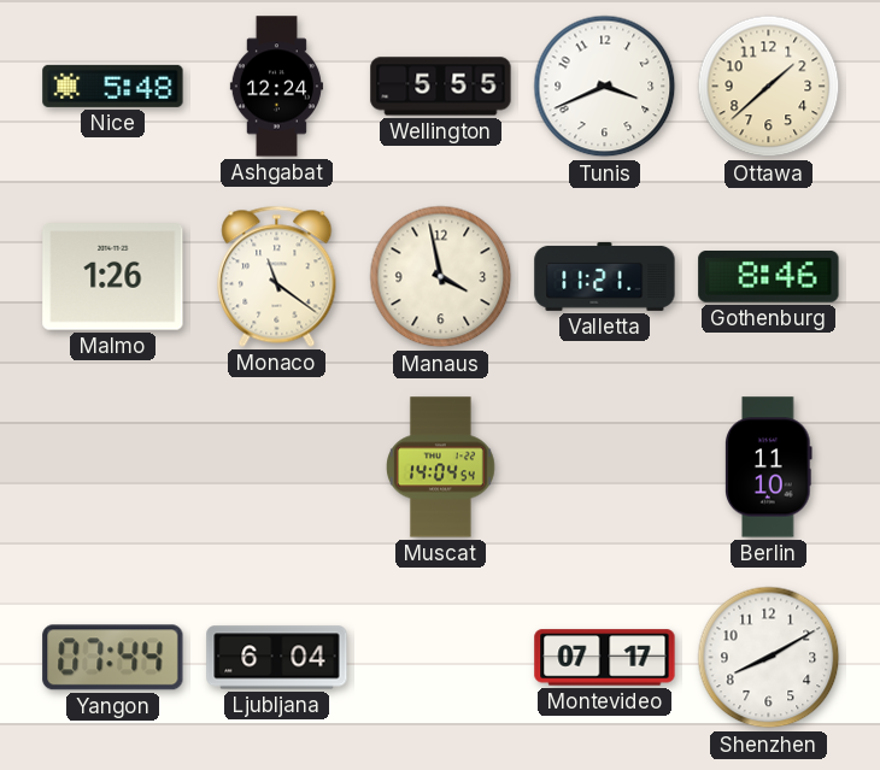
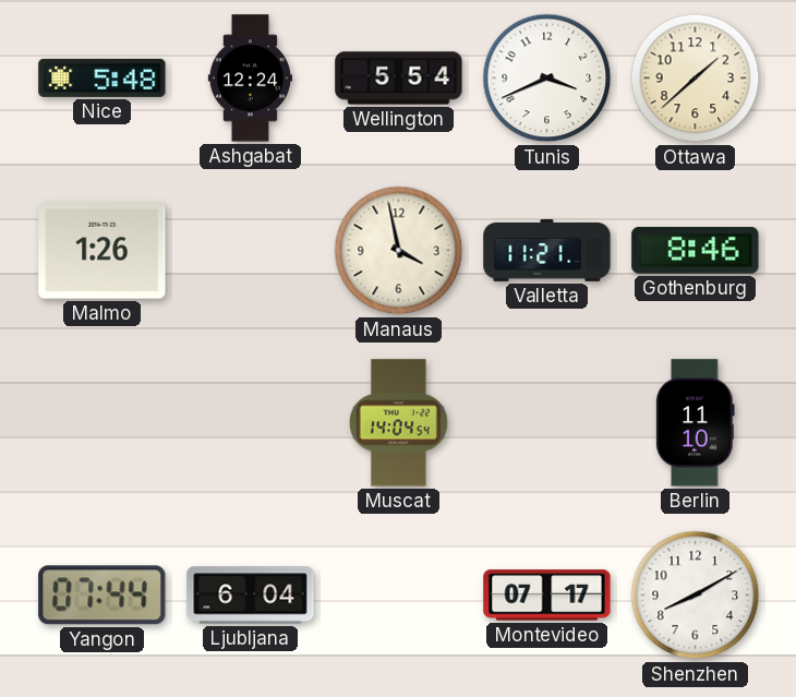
Wellington: 5:55 -> 5:54
Monaco: 11:21 -> none
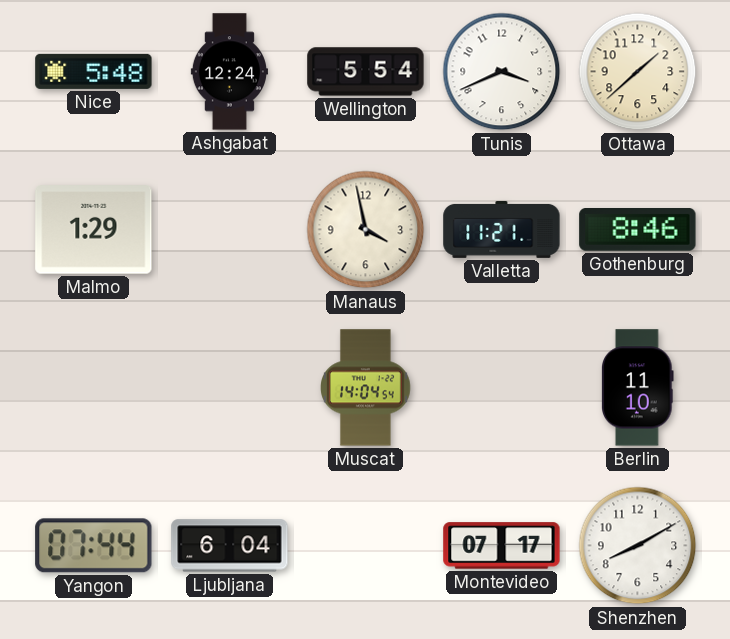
Malmo: 1:26 -> 1:29
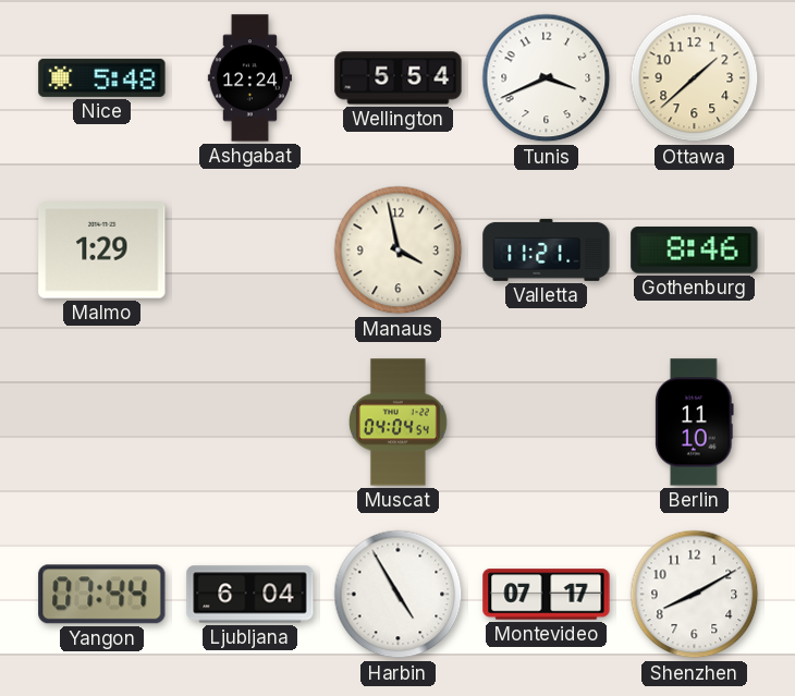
Muscat: 14:04 -> 04:04
Harbin: none -> 4:55
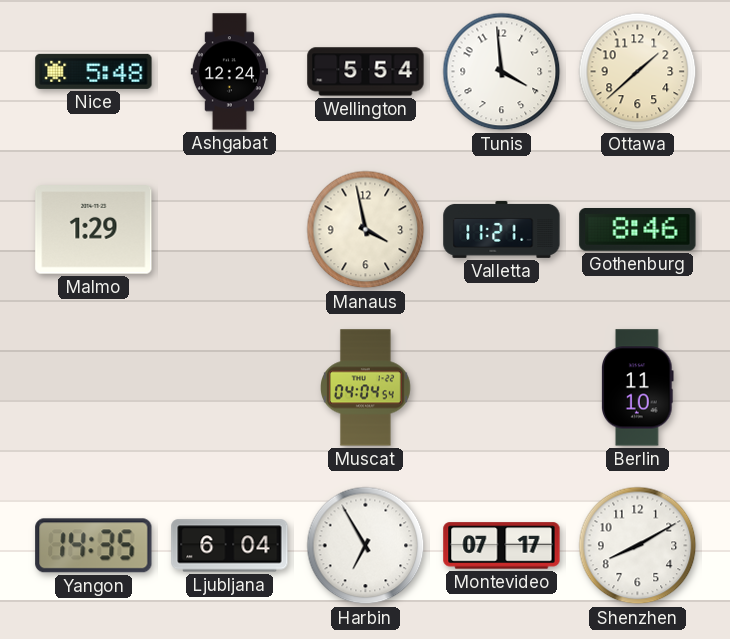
Tunis: 3:41 -> 3:59
Yangon: 07:44 -> 14:35
Harbin: 4:55 -> 6:55
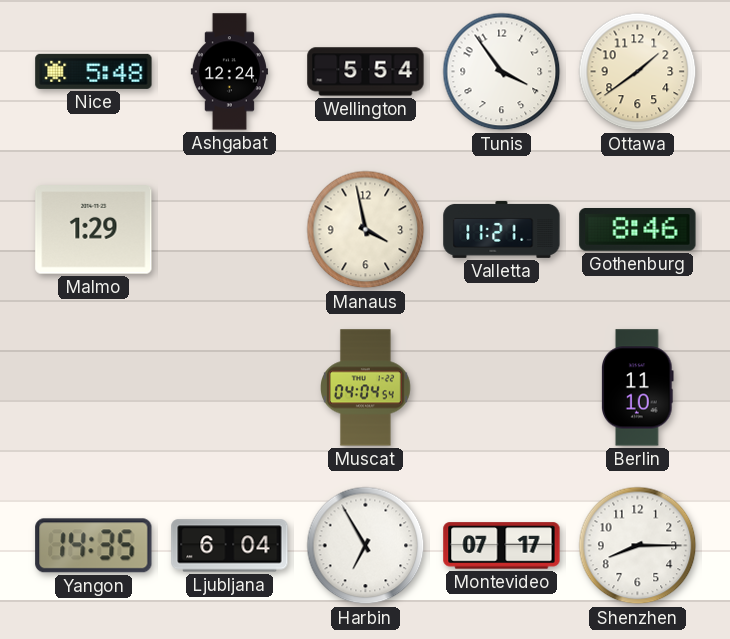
Tunis: 3:59 -> 3:54
Ottawa: 1:38 -> 1:39
Shenzhen: 8:10 -> 8:15
